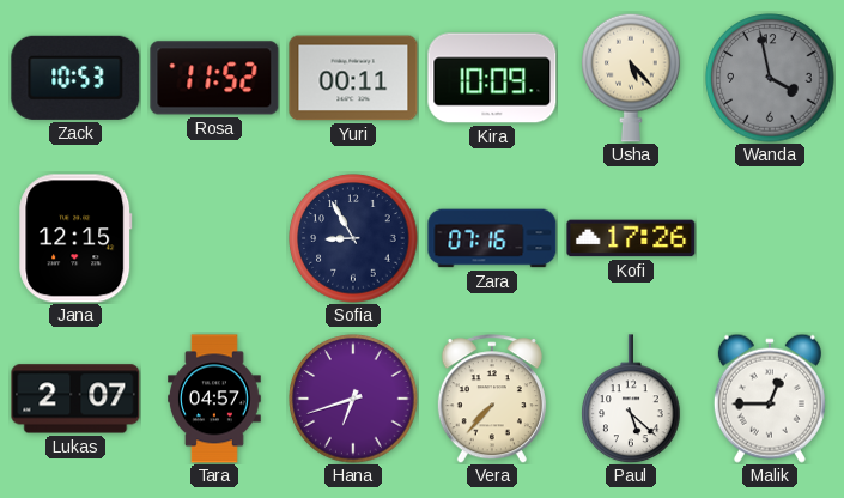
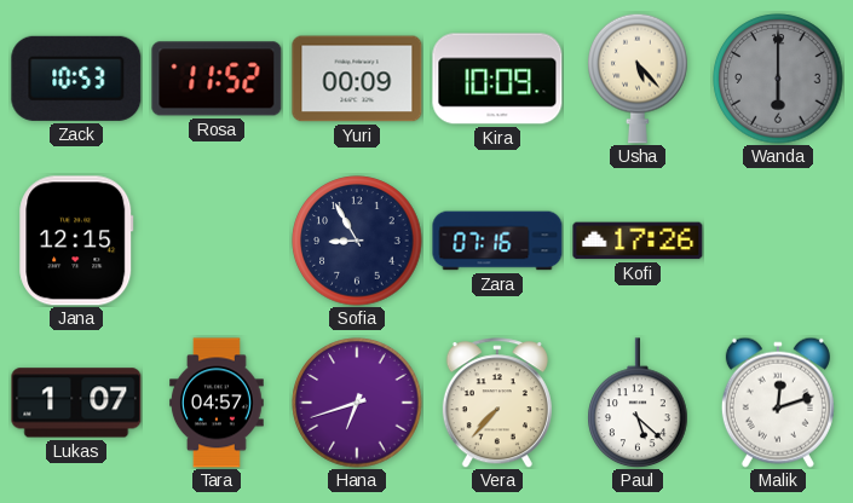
Yuri: 00:11 -> 00:09
Wanda: 3:58 -> 6:00
Lukas: 2:07 -> 1:07
Malik: 12:45 -> 12:12
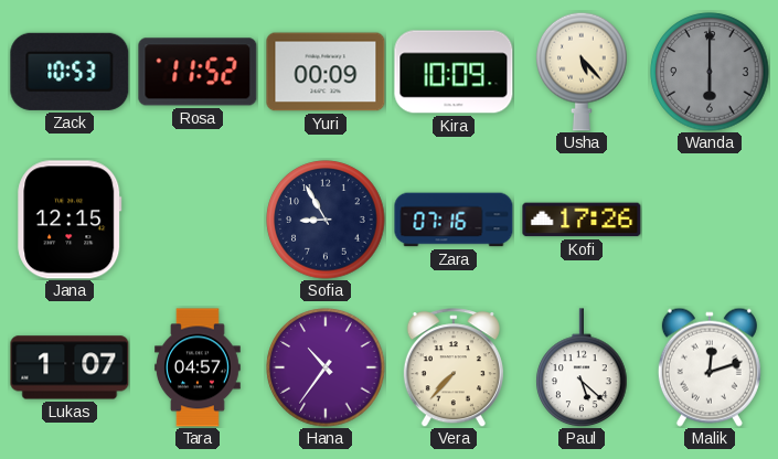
Hana: 6:42 -> 10:36
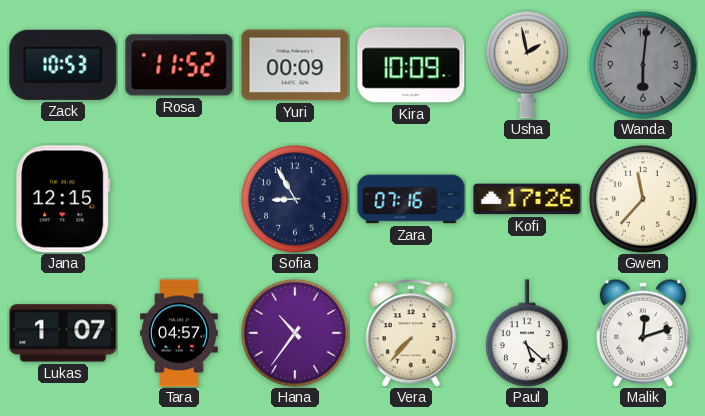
Usha: 5:23 -> 1:58
Wanda: 6:00 -> 6:01
Gwen: none -> 11:37
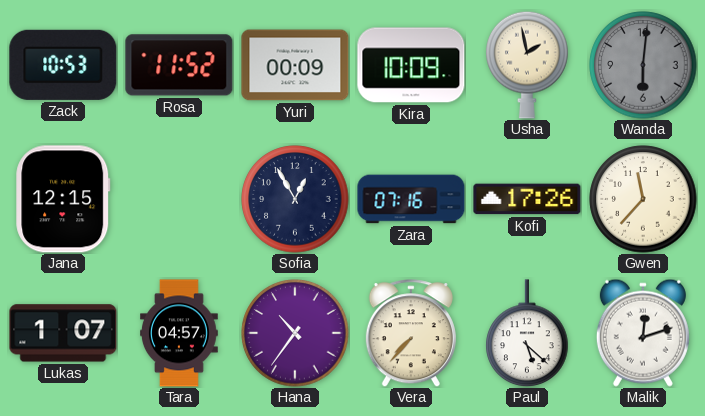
Sofia: 8:55 -> 12:55
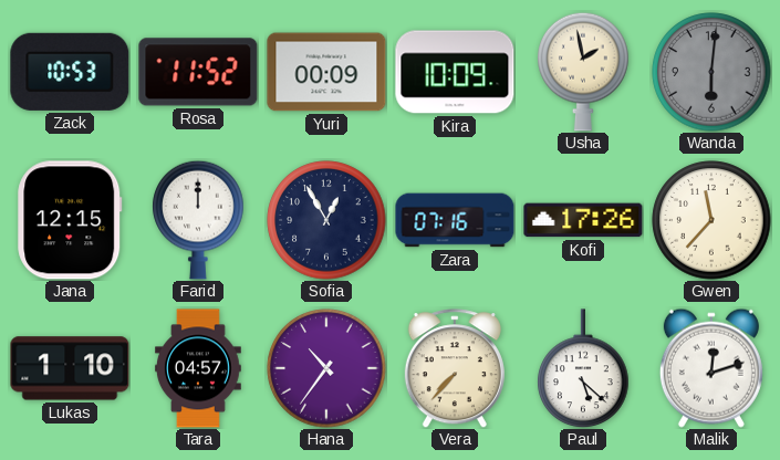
Farid: none -> 12:00
Lukas: 1:07 -> 1:10
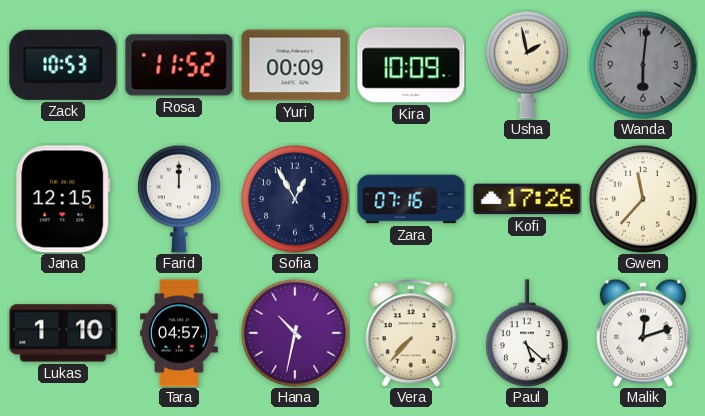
Hana: 10:36 -> 10:32
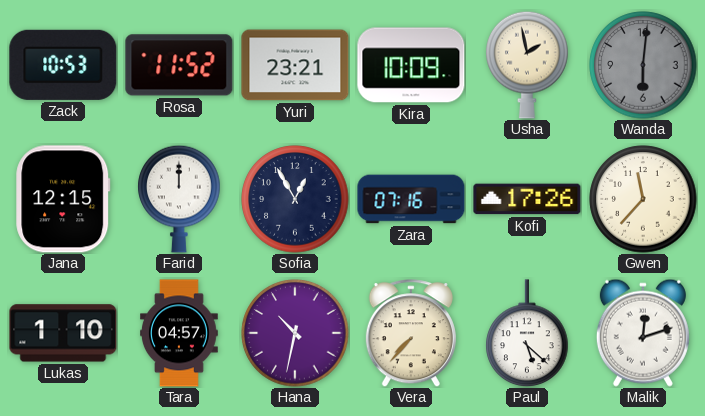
Yuri: 00:09 -> 23:21
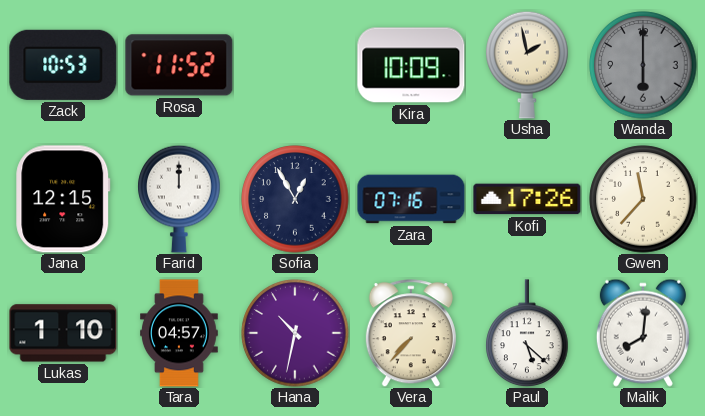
Yuri: 23:21 -> none
Wanda: 6:01 -> 6:00
Malik: 12:12 -> 8:01
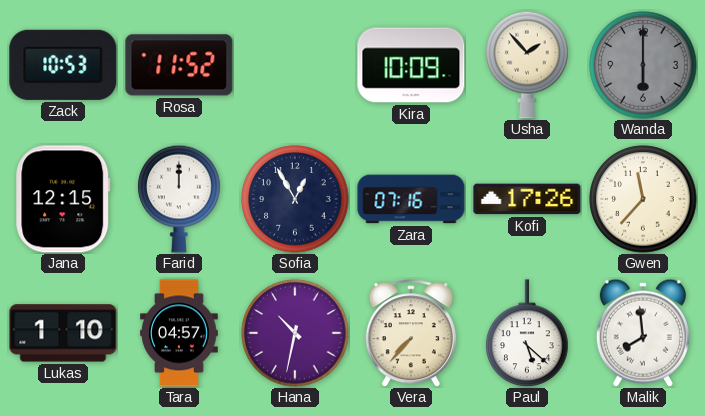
Usha: 1:58 -> 1:53
Malik: 8:01 -> 7:59
